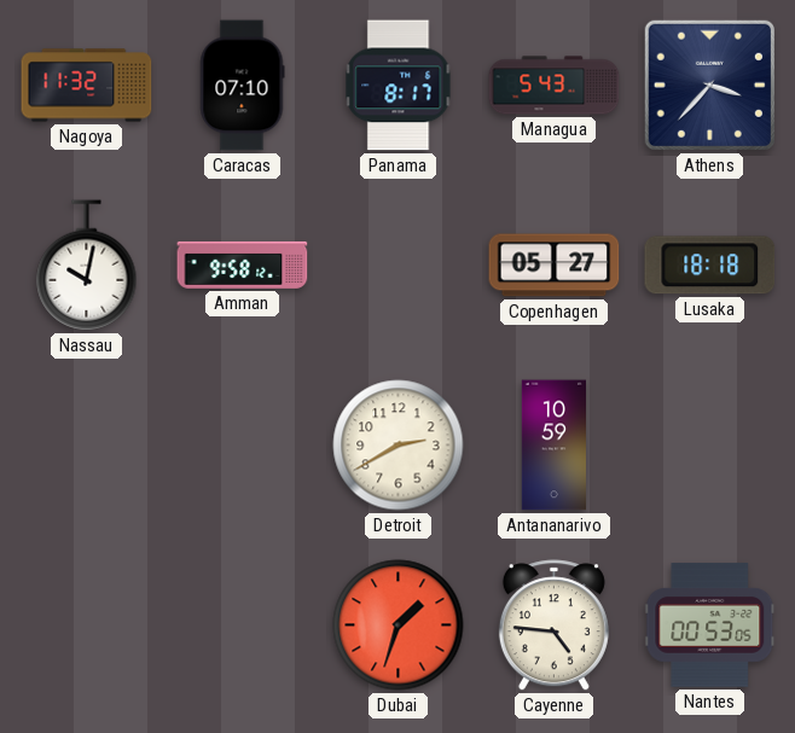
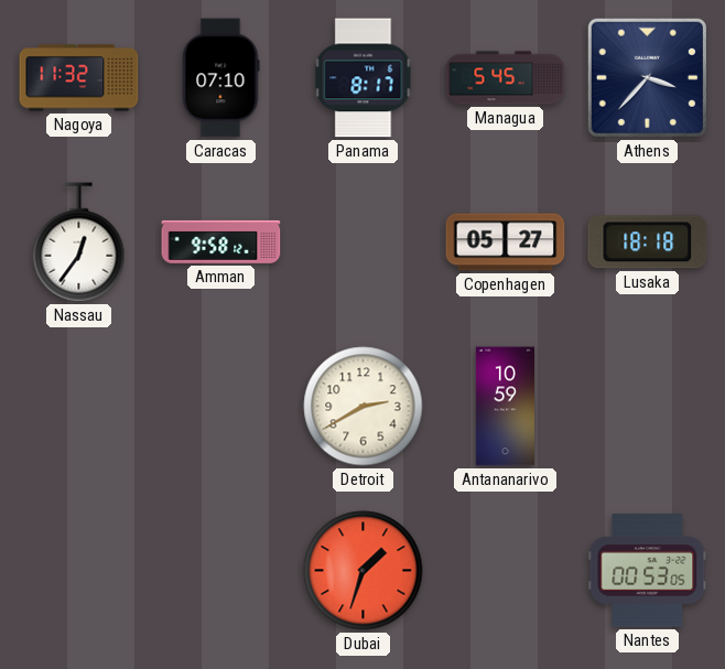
Managua: 5:43 -> 5:45
Nassau: 10:02 -> 12:36
Cayenne: 4:46 -> none
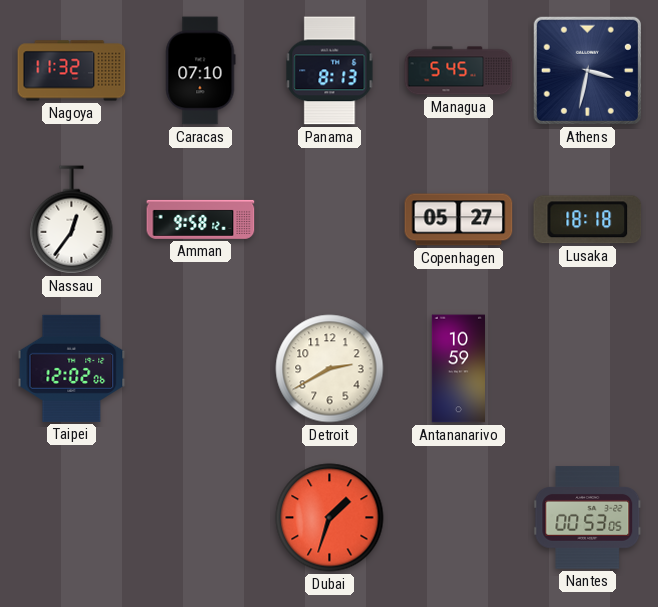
Panama: 8:17 -> 8:13
Athens: 3:37 -> 3:32
Taipei: none -> 12:02
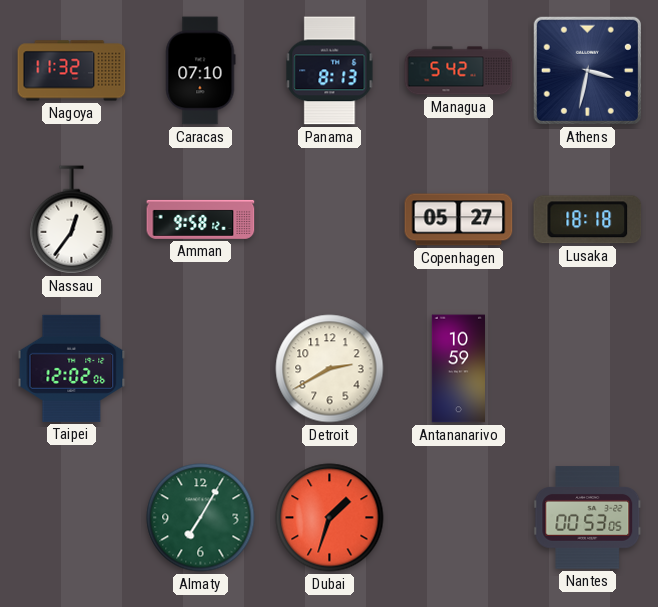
Managua: 5:45 -> 5:42
Almaty: none -> 7:05
